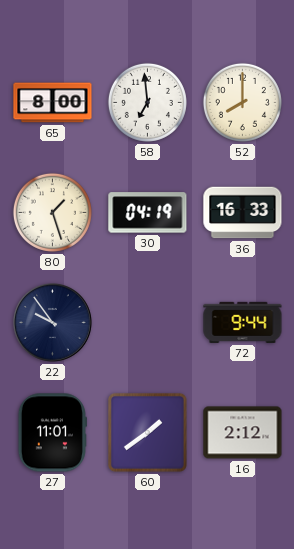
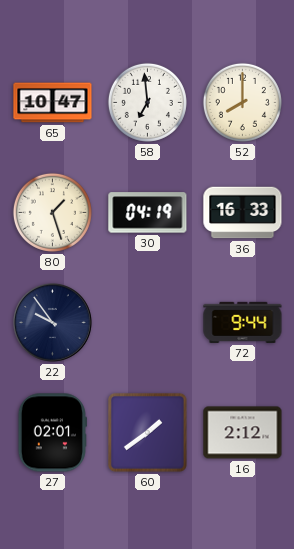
65: 8:00 -> 10:47
27: 11:01 -> 02:01
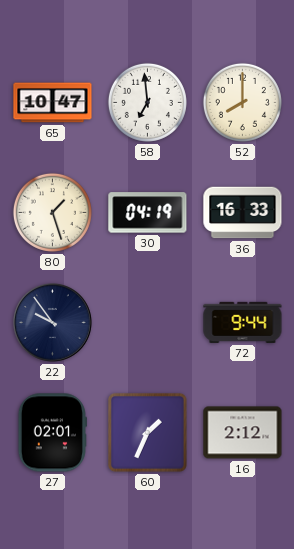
60: 1:39 -> 1:34
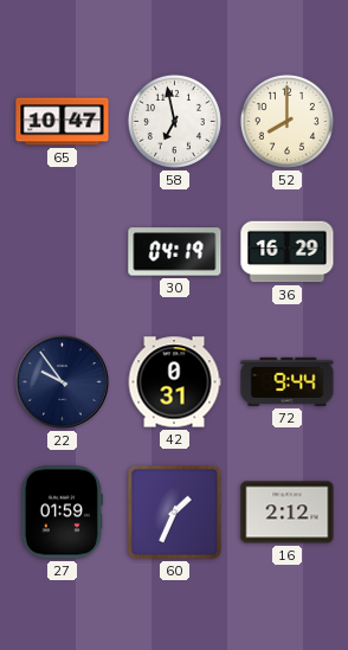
58: 6:59 -> 6:58
80: 1:27 -> none
36: 16:33 -> 16:29
42: none -> 0:31
27: 02:01 -> 01:59
